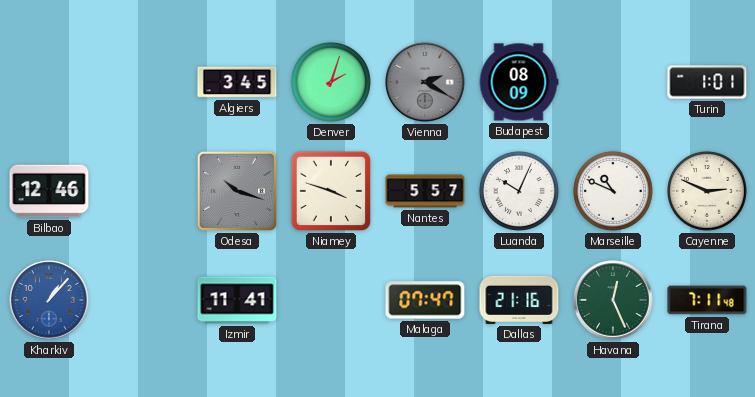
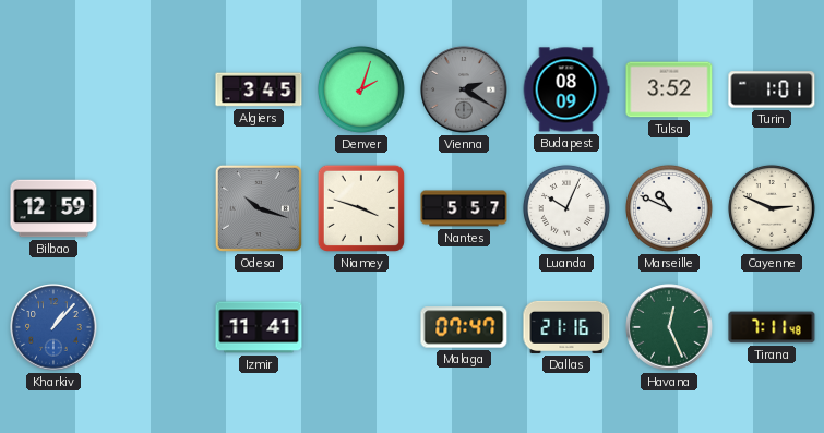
Tulsa: none -> 3:52
Bilbao: 12:46 -> 12:59
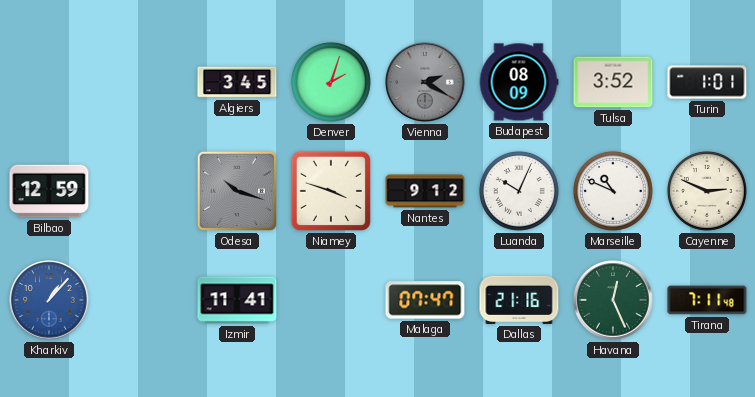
Nantes: 5:57 -> 9:12
